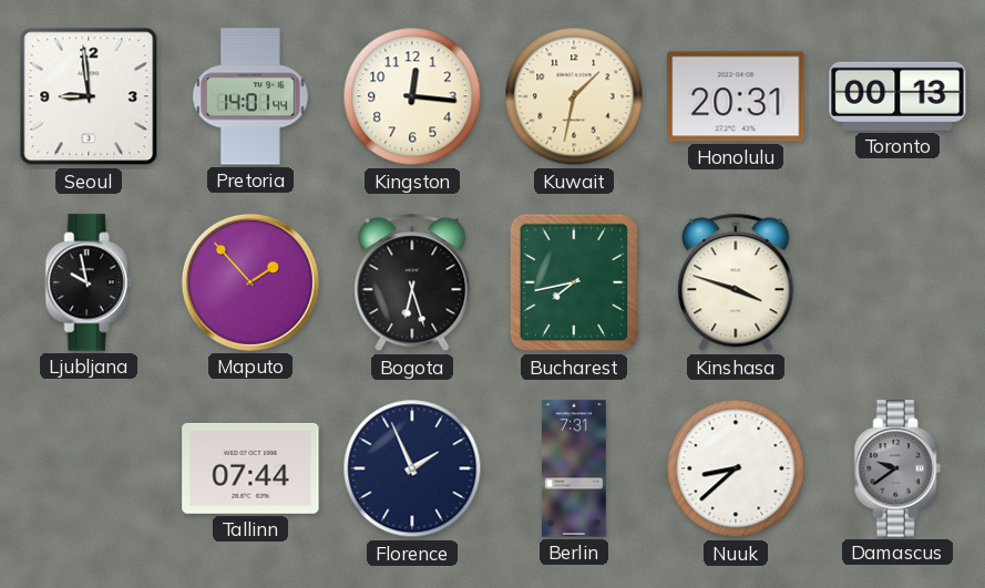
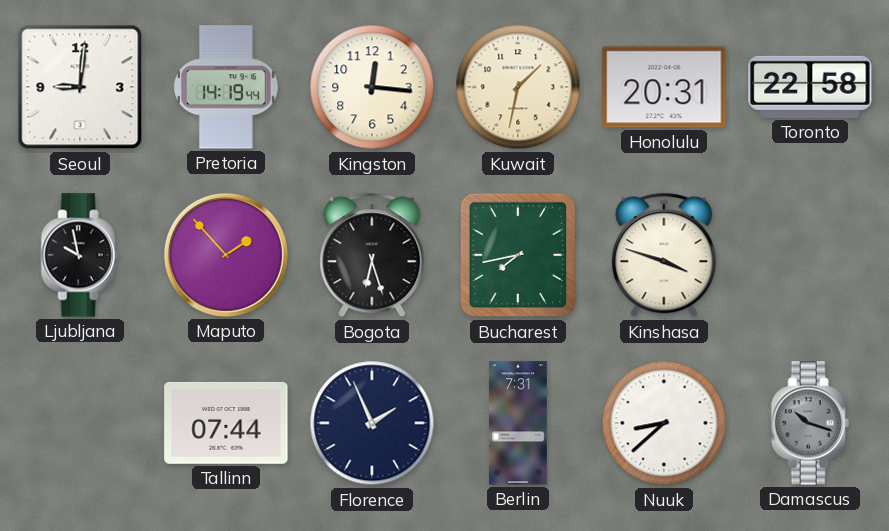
Seoul: 8:59 -> 9:01
Pretoria: 14:01 -> 14:19
Toronto: 00:13 -> 22:58
Damascus: 9:39 -> 10:18
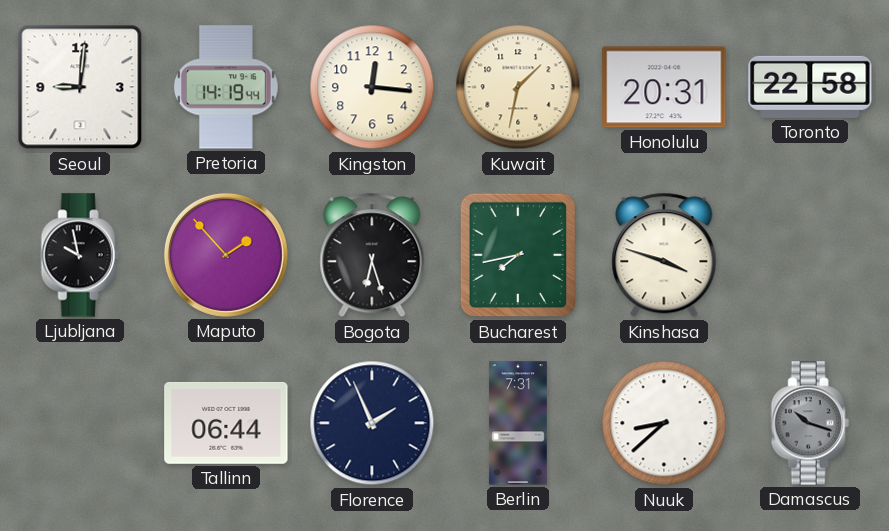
Tallinn: 07:44 -> 06:44
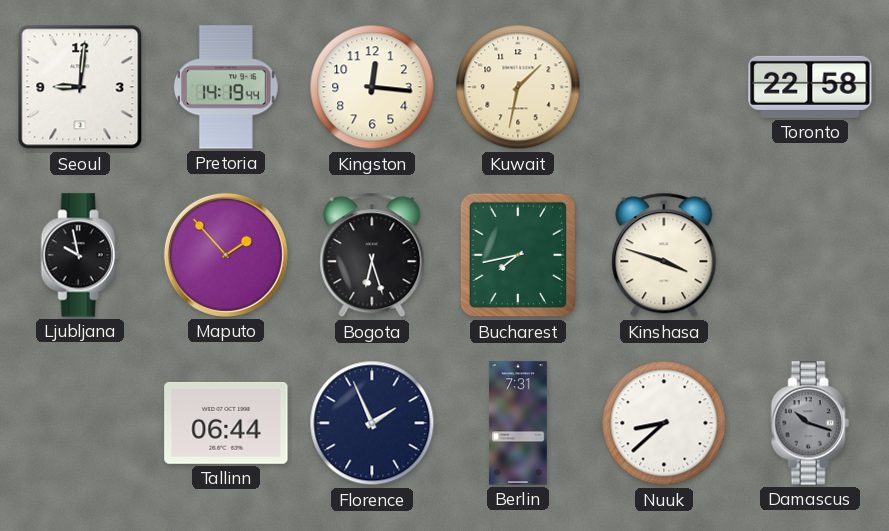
Honolulu: 20:31 -> none
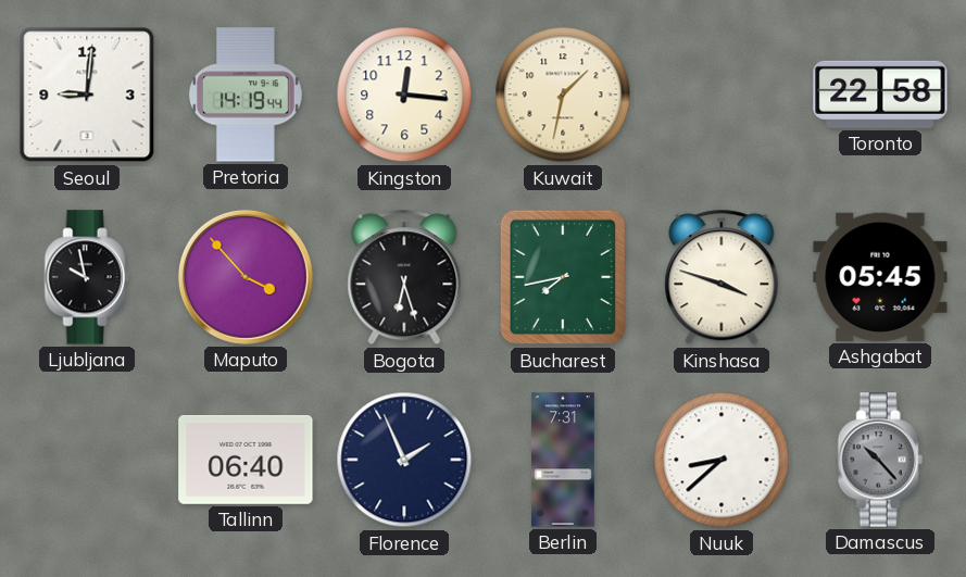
Maputo: 1:53 -> 3:53
Ashgabat: none -> 05:45
Tallinn: 06:44 -> 06:40
Damascus: 10:18 -> 10:23
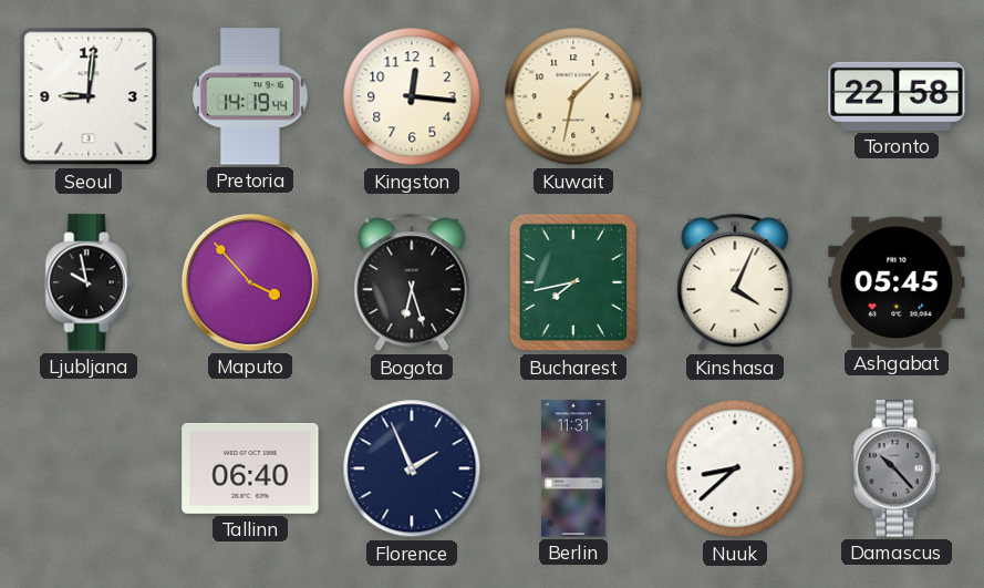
Kinshasa: 3:48 -> 4:04
Berlin: 7:31 -> 11:31
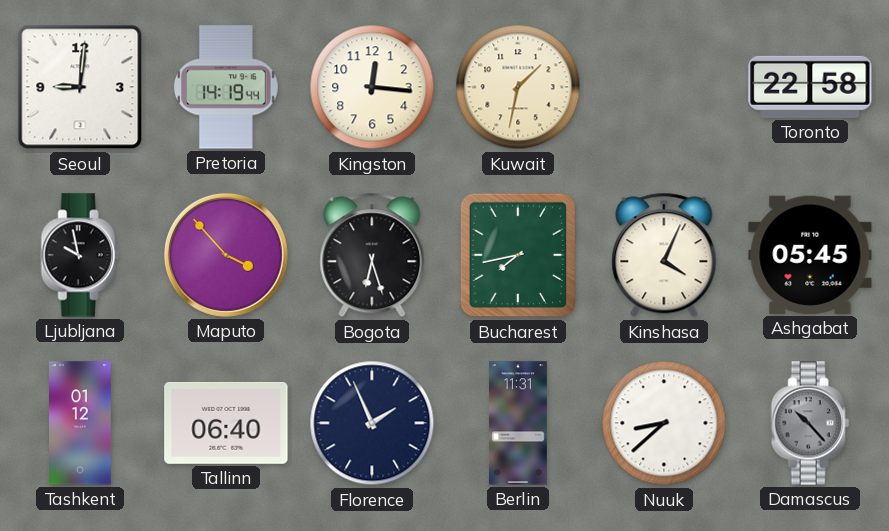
Tashkent: none -> 01:12
